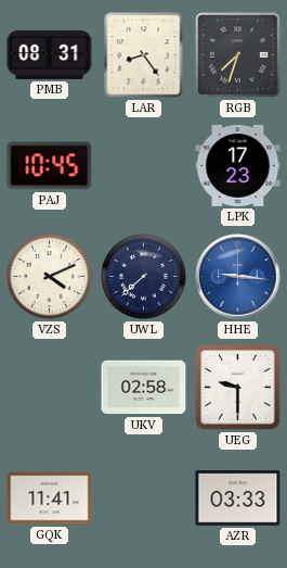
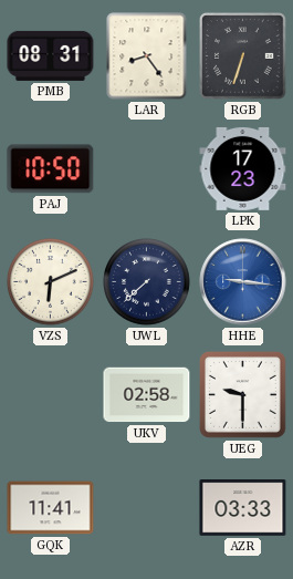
RGB: 7:33 -> 6:33
PAJ: 10:45 -> 10:50
VZS: 4:11 -> 6:11
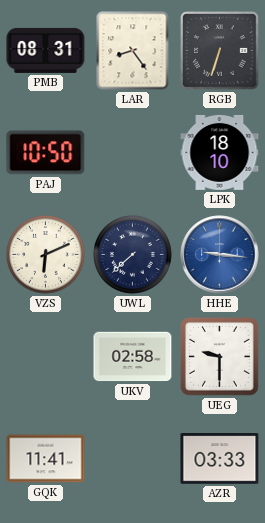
LPK: 17:23 -> 18:10
